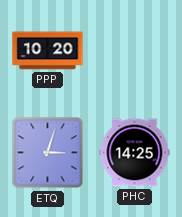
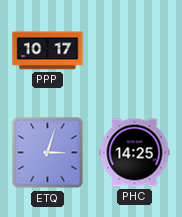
PPP: 10:20 -> 10:17
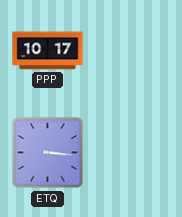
ETQ: 3:03 -> 3:16
PHC: 14:25 -> none
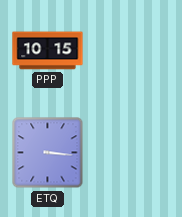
PPP: 10:17 -> 10:15
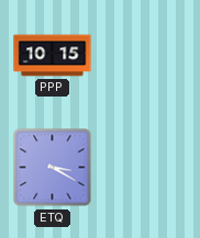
ETQ: 3:16 -> 3:20
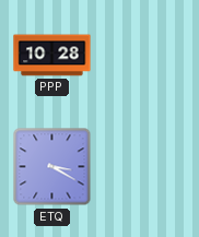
PPP: 10:15 -> 10:28
